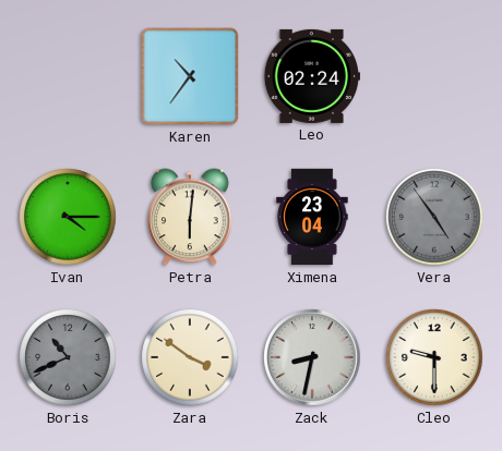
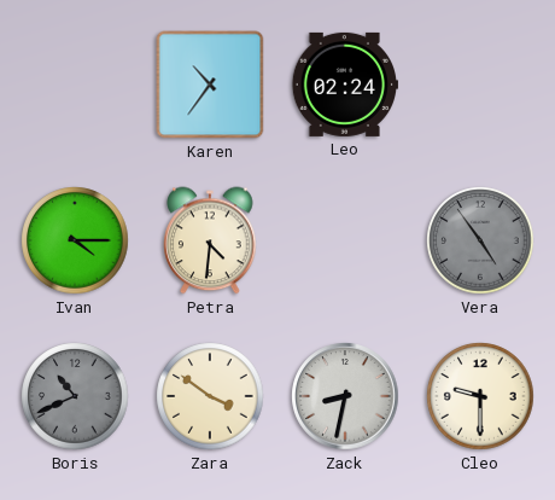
Petra: 6:01 -> 4:31
Ximena: 23:04 -> none
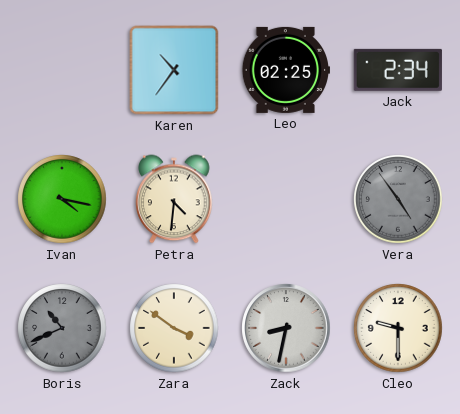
Leo: 02:24 -> 02:25
Jack: none -> 2:34
Ivan: 4:15 -> 4:17
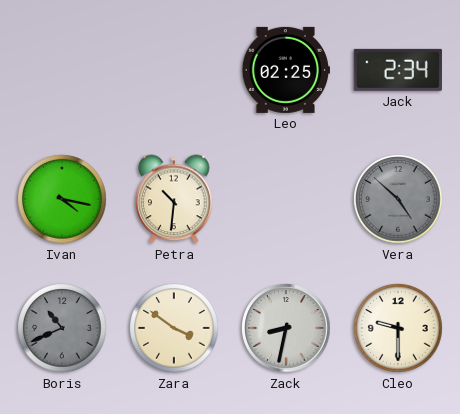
Karen: 10:36 -> none
Petra: 4:31 -> 10:31
Vera: 4:54 -> 4:52
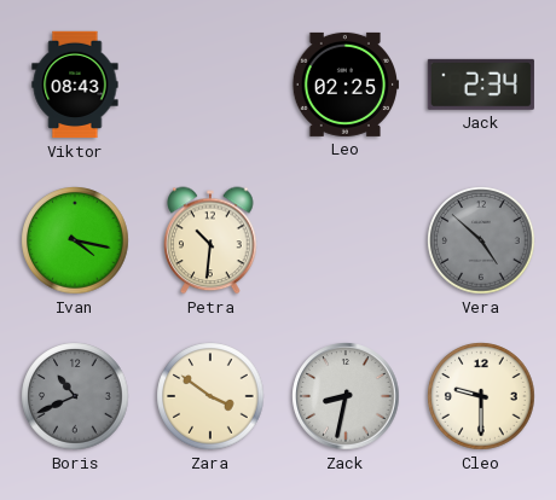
Viktor: none -> 08:43
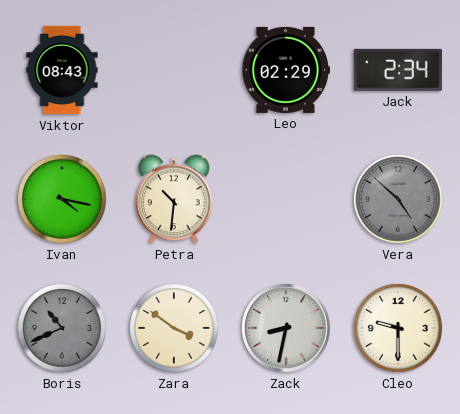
Leo: 02:25 -> 02:29
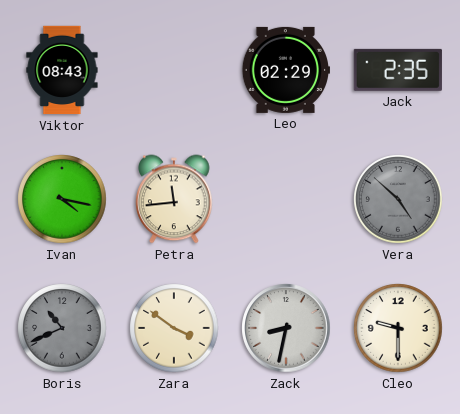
Jack: 2:34 -> 2:35
Petra: 10:31 -> 11:44
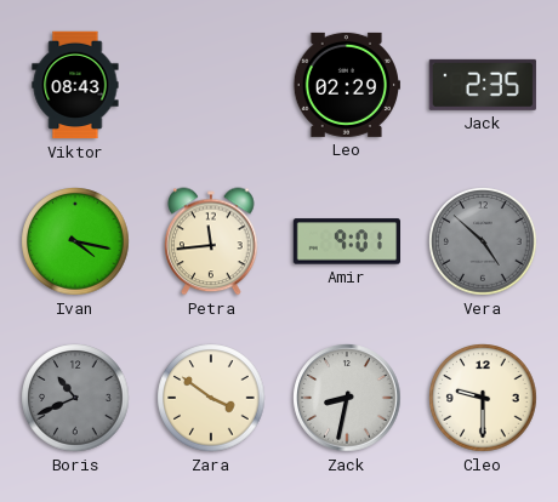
Amir: none -> 9:01
